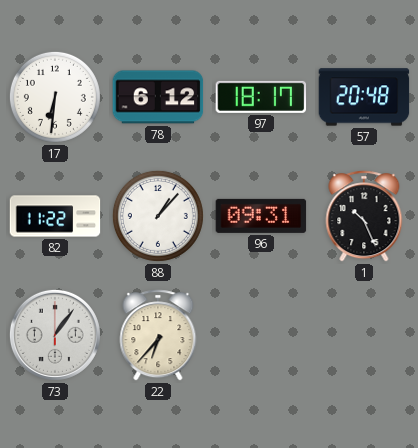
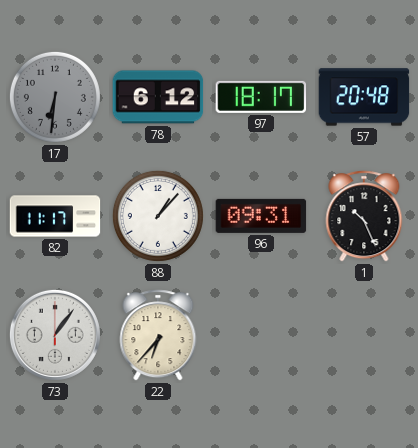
17 dial: white -> grey
82: 11:22 -> 11:17
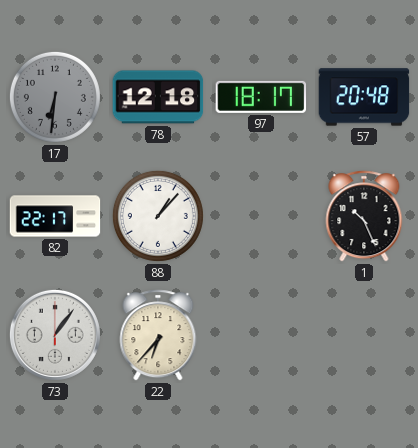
78: 6:12 -> 12:18
82: 11:17 -> 22:17
96: 09:31 -> none
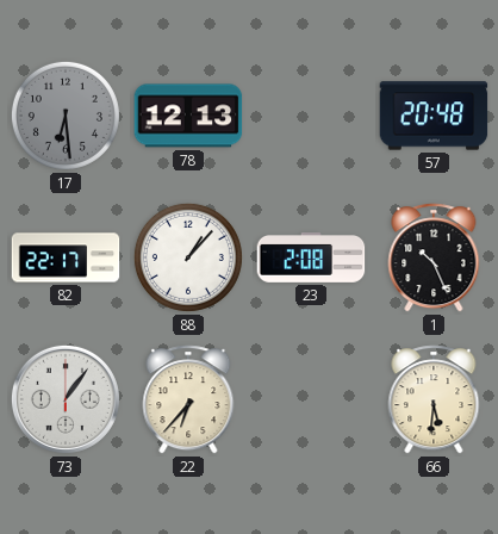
17: 6:31 -> 6:29
78: 12:18 -> 12:13
97: 18:17 -> none
23: none -> 2:08
66: none -> 5:31
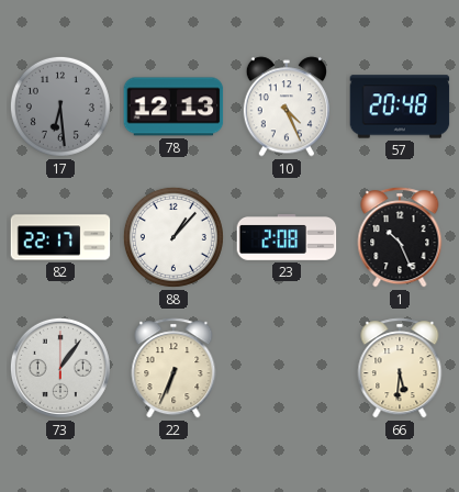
10: none -> 4:26
22: 6:37 -> 6:34
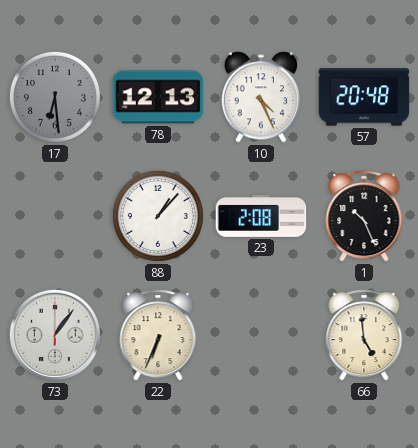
82: 22:17 -> none
66: 5:31 -> 4:59
